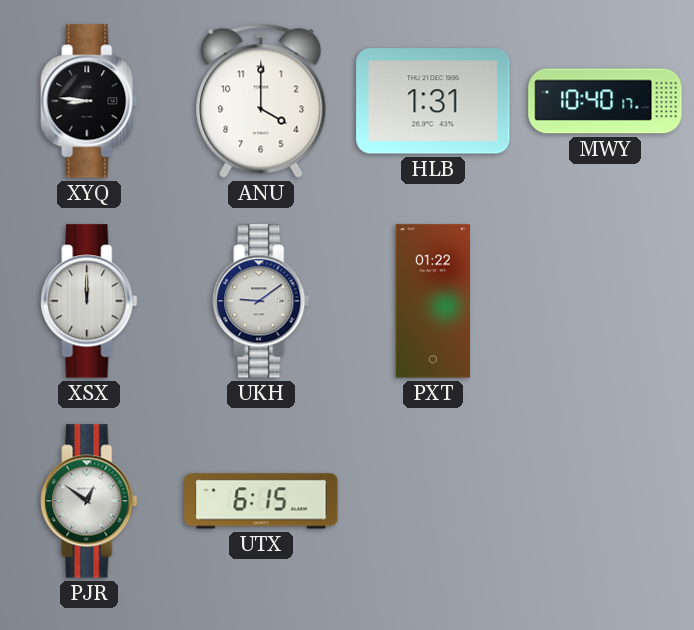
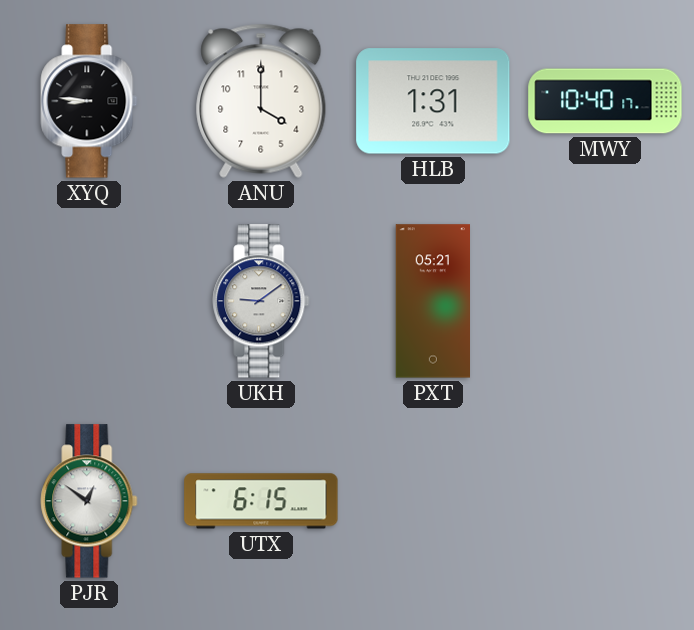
XSX: 12:00 -> none
PXT: 01:22 -> 05:21
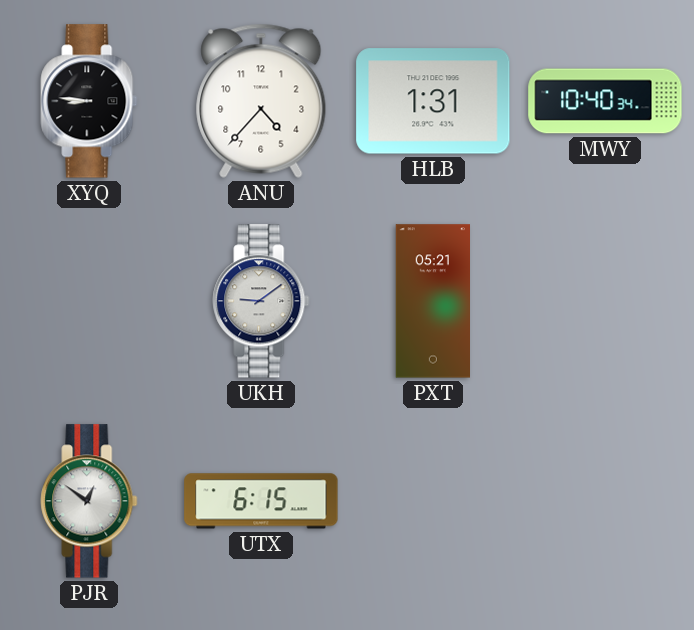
ANU: 4:00 -> 4:37
MWY: 10:40:17 -> 10:40:34
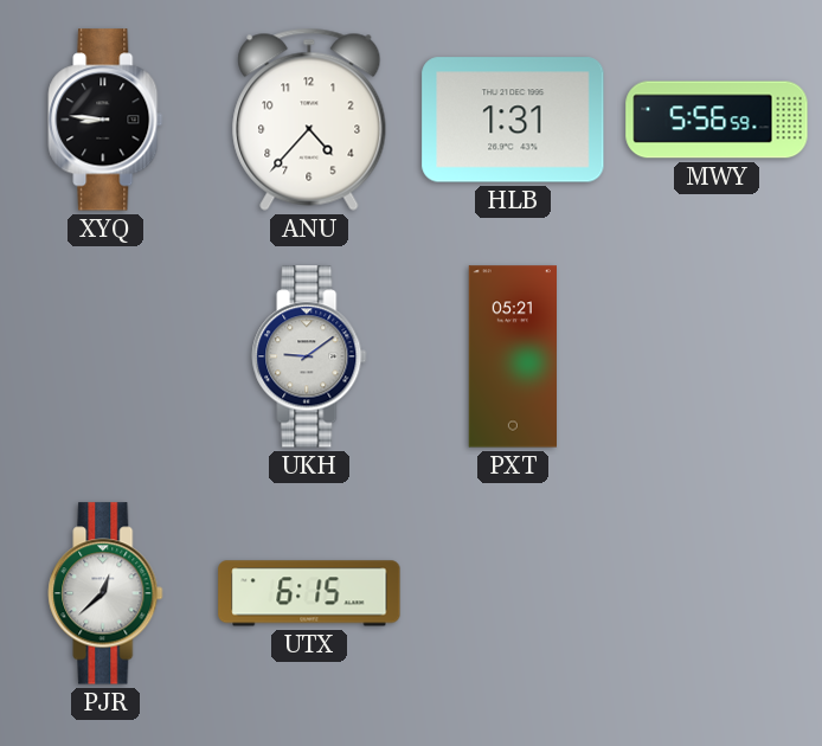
MWY: 10:40 -> 5:56
PJR: 12:51 -> 12:38
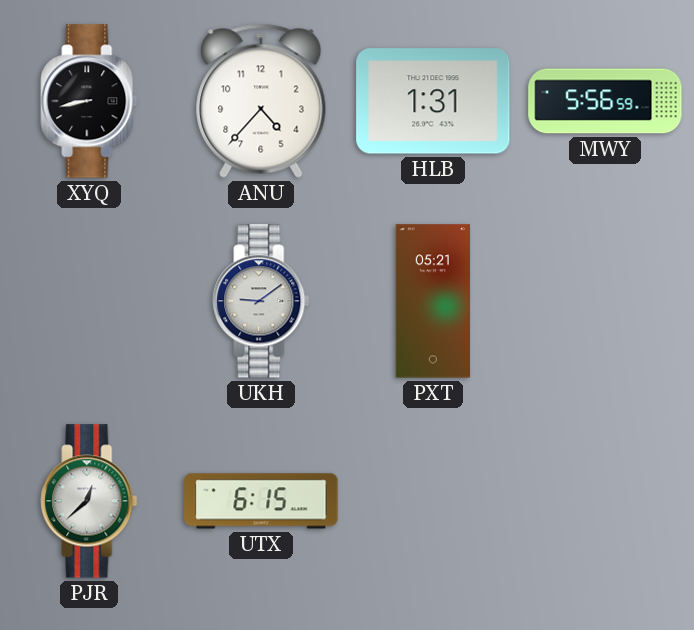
XYQ: 8:46 -> 8:43
